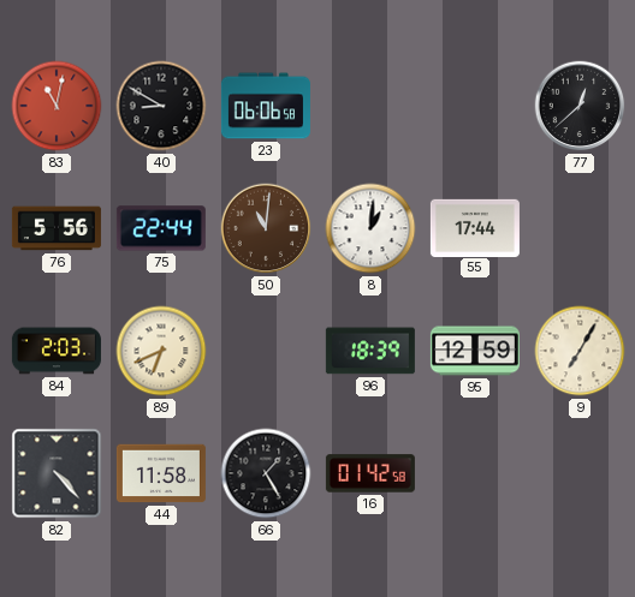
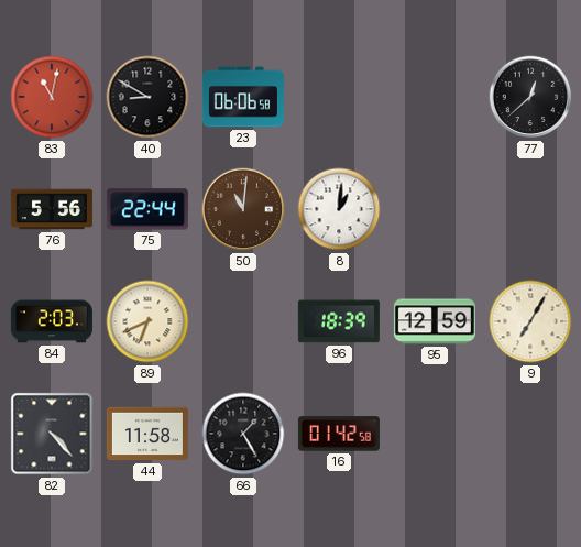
55: 17:44 -> none
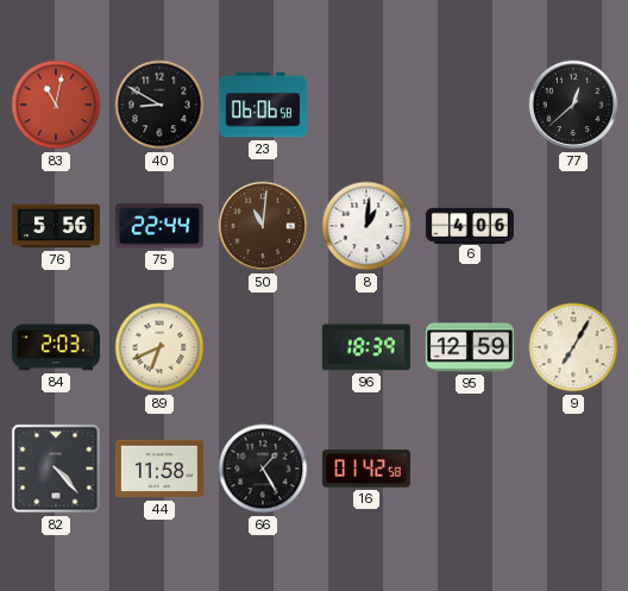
6: none -> 4:06
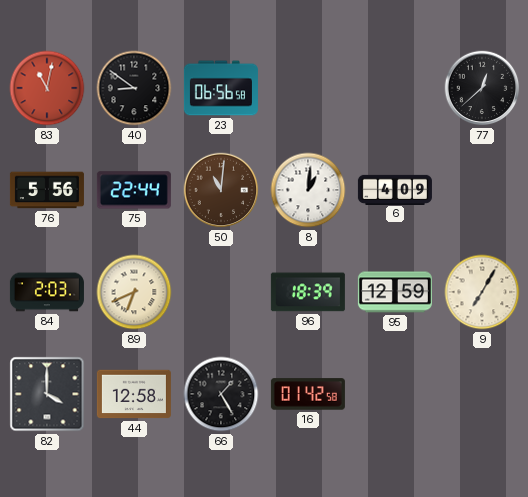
40: 8:50 -> 8:51
23: 06:06 -> 06:56
6: 4:06 -> 4:09
82: 4:23 -> 4:00
44: 11:58 -> 12:58
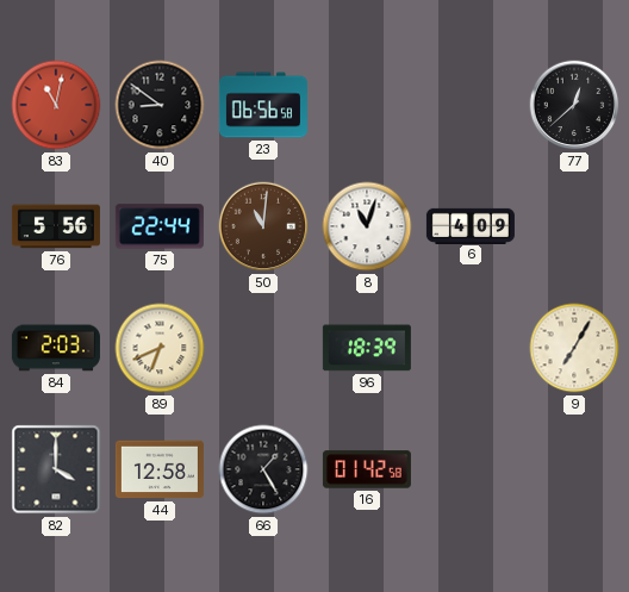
8: 1:01 -> 11:03
95: 12:59 -> none
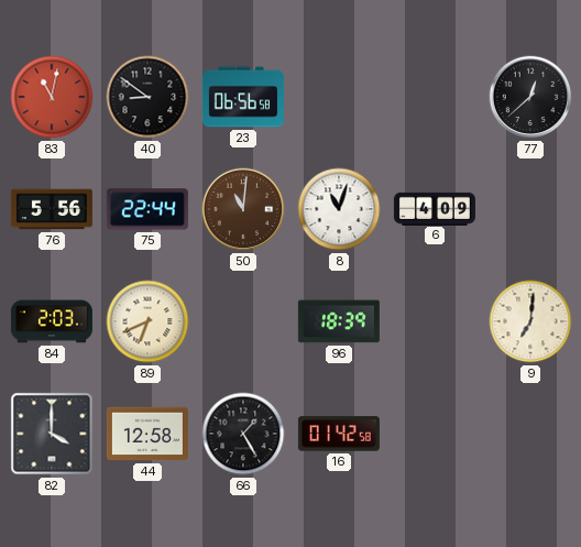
9: 7:05 -> 7:01
